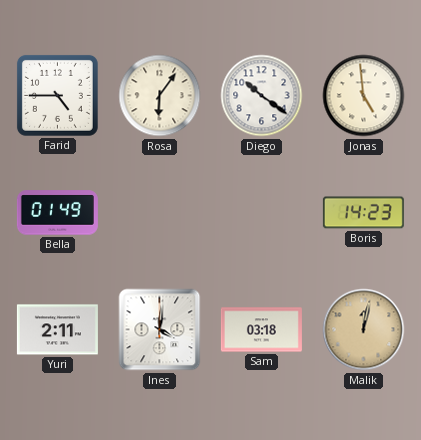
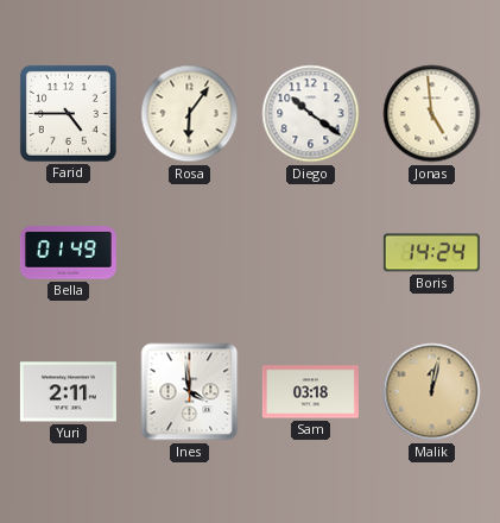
Boris: 14:23 -> 14:24
Ines: 4:01 -> 3:59
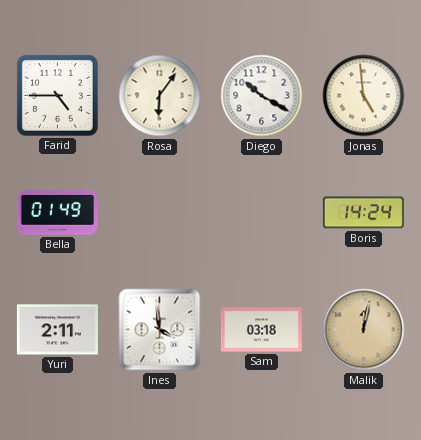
Diego: 10:21 -> 10:20
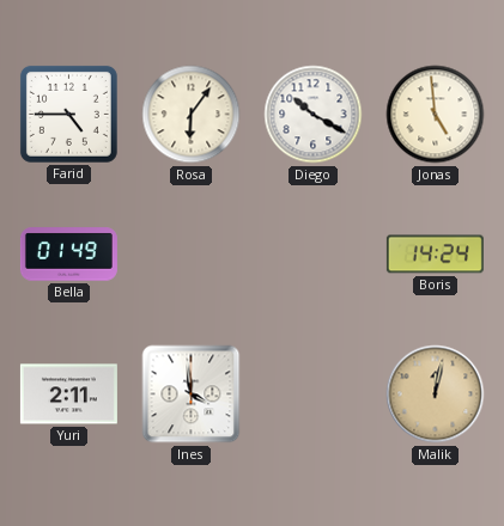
Sam: 03:18 -> none
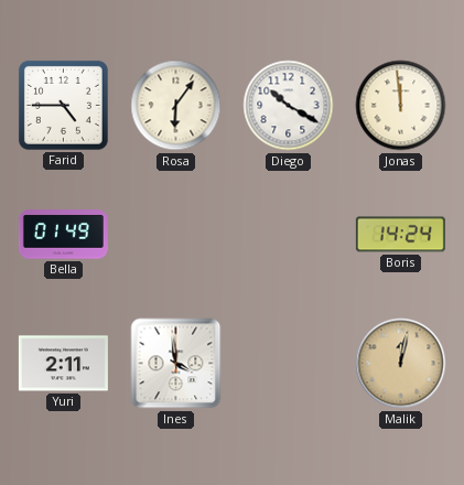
Jonas: 4:59 -> 11:59
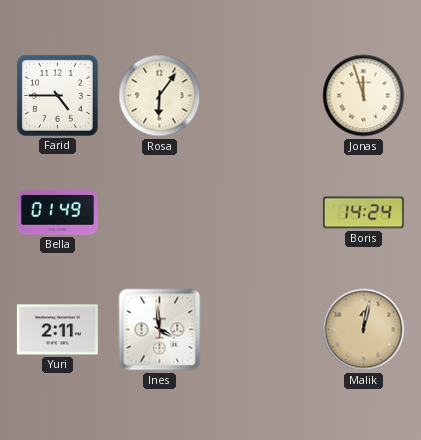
Diego: 10:20 -> none
Jonas: 11:59 -> 11:57
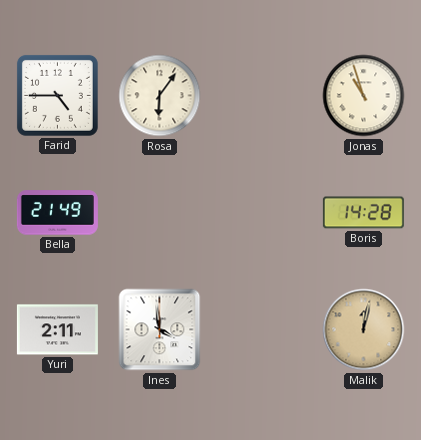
Jonas: 11:57 -> 10:57
Bella: 01:49 -> 21:49
Boris: 14:24 -> 14:28
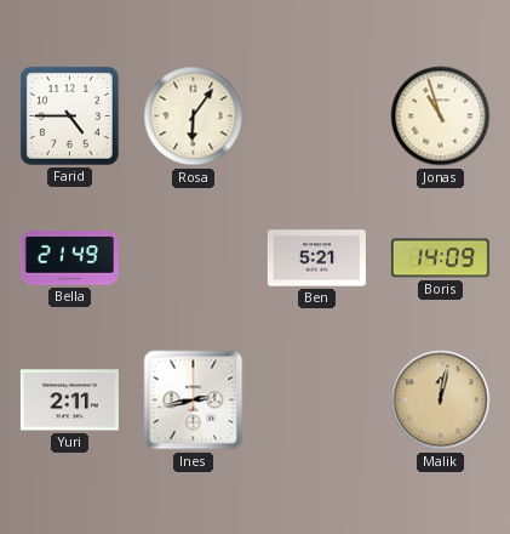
Ben: none -> 5:21
Boris: 14:28 -> 14:09
Ines: 3:59 -> 2:43
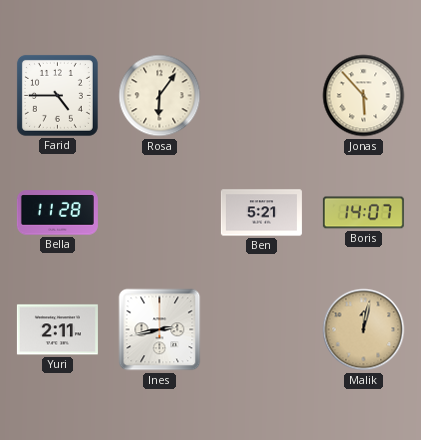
Jonas: 10:57 -> 5:53
Bella: 21:49 -> 11:28
Boris: 14:09 -> 14:07
